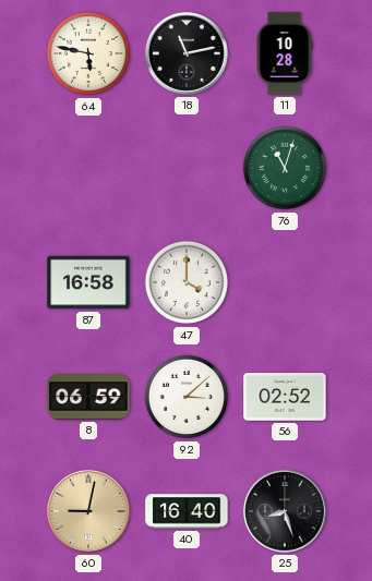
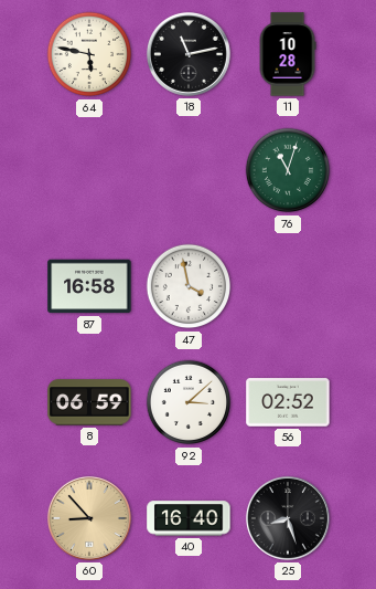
47: 4:00 -> 3:58
60: 9:02 -> 8:53
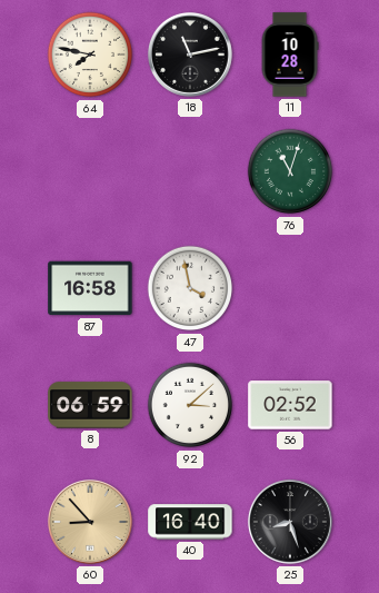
64: 5:47 -> 7:47
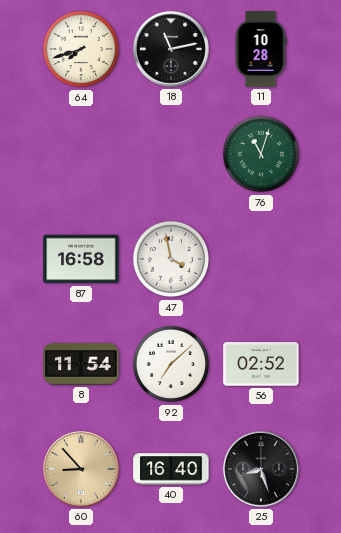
64: 7:47 -> 7:42
8: 06:59 -> 11:54
92: 3:08 -> 7:08
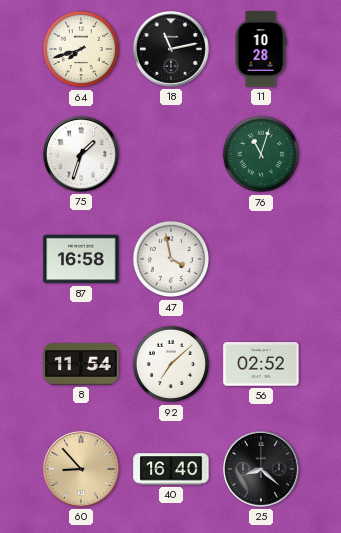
75: none -> 1:33
25: 8:27 -> 8:22
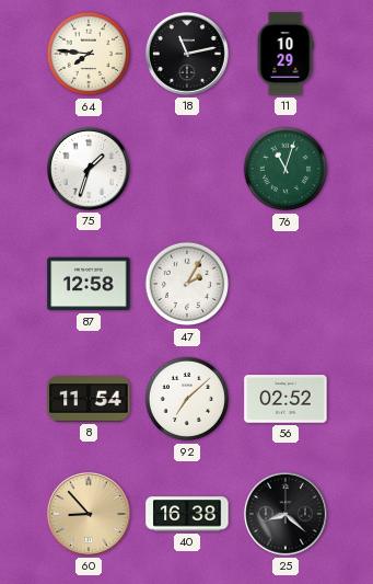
64: 7:42 -> 7:46
11: 10:28 -> 10:29
87: 16:58 -> 12:58
47: 3:58 -> 2:05
40: 16:40 -> 16:38
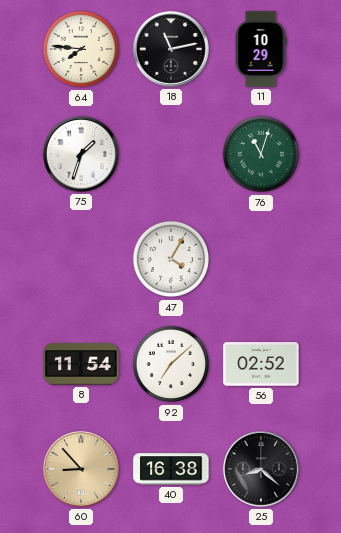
87: 12:58 -> none
47: 2:05 -> 4:05
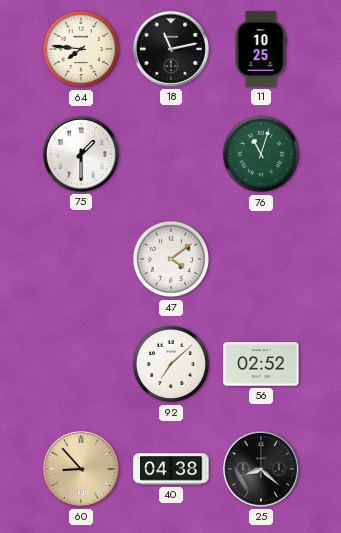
11: 10:29 -> 10:25
75: 1:33 -> 1:30
47: 4:05 -> 4:09
8: 11:54 -> none
40: 16:38 -> 04:38
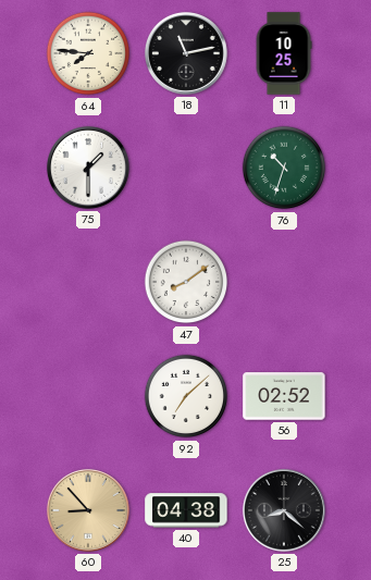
76: 11:03 -> 10:33
47: 4:09 -> 8:09
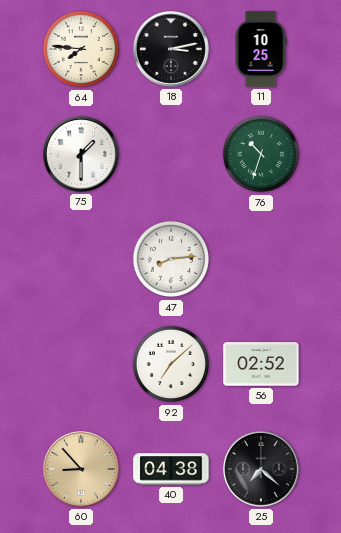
18: 11:13 -> 3:13
47: 8:09 -> 8:14
25: 8:22 -> 7:22
